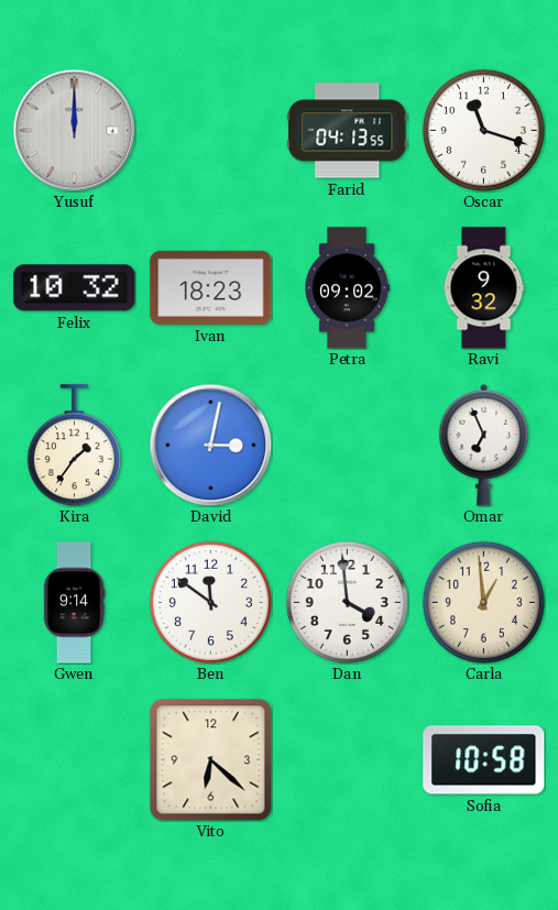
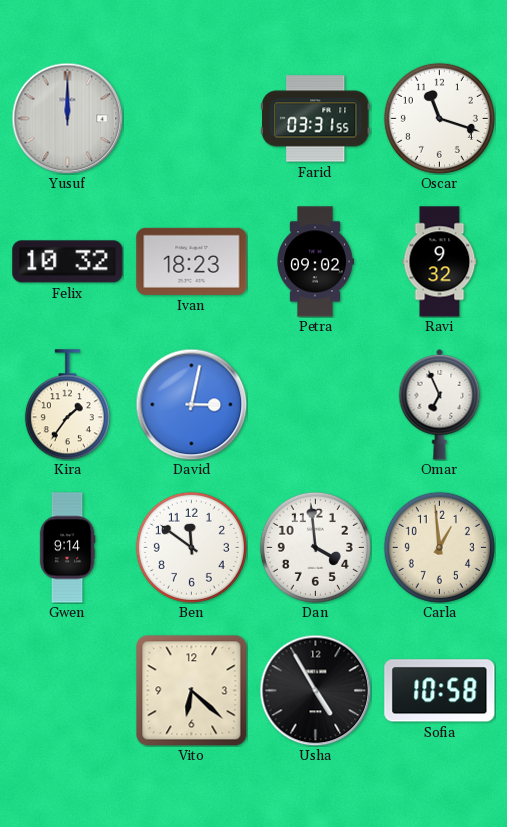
Farid: 04:13 -> 03:31
Usha: none -> 4:55
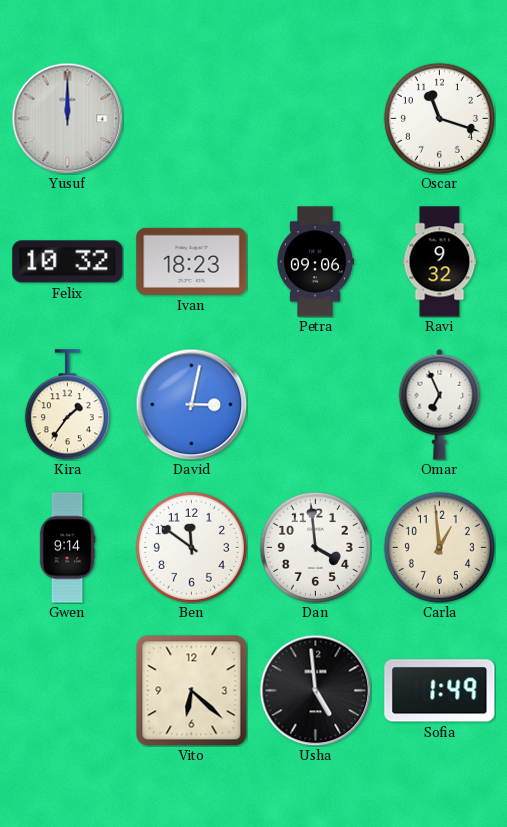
Farid: 03:31 -> none
Petra: 09:02 -> 09:06
Usha: 4:55 -> 4:59
Sofia: 10:58 -> 1:49
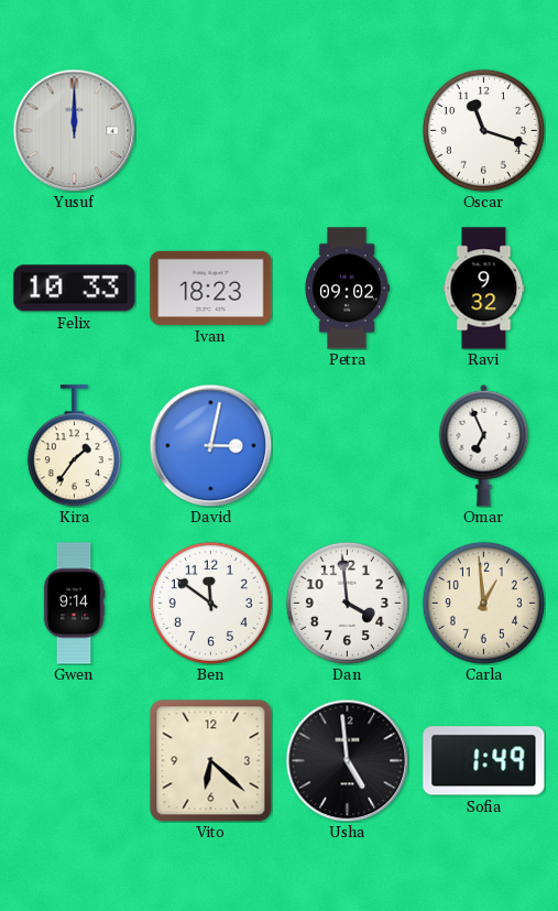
Felix: 10:32 -> 10:33
Petra: 09:06 -> 09:02
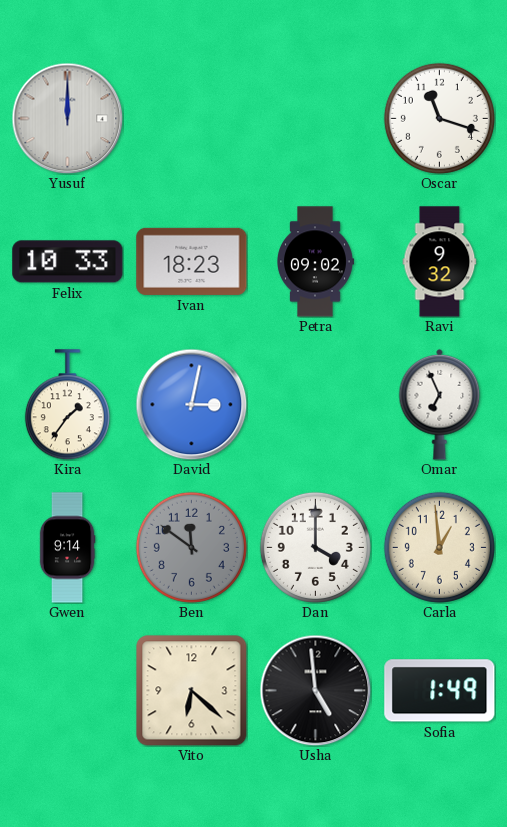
Ben dial: white -> grey
Dan: 3:59 -> 4:00
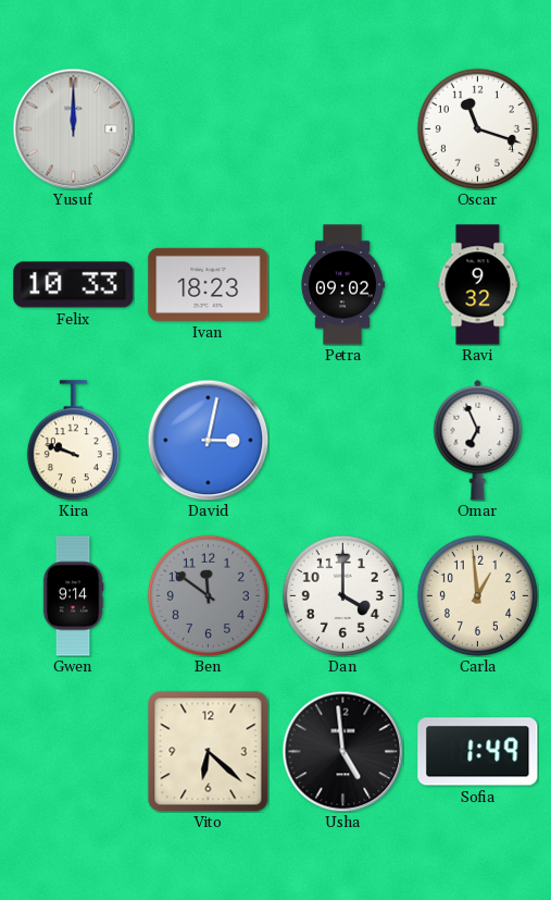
Kira: 1:36 -> 9:48
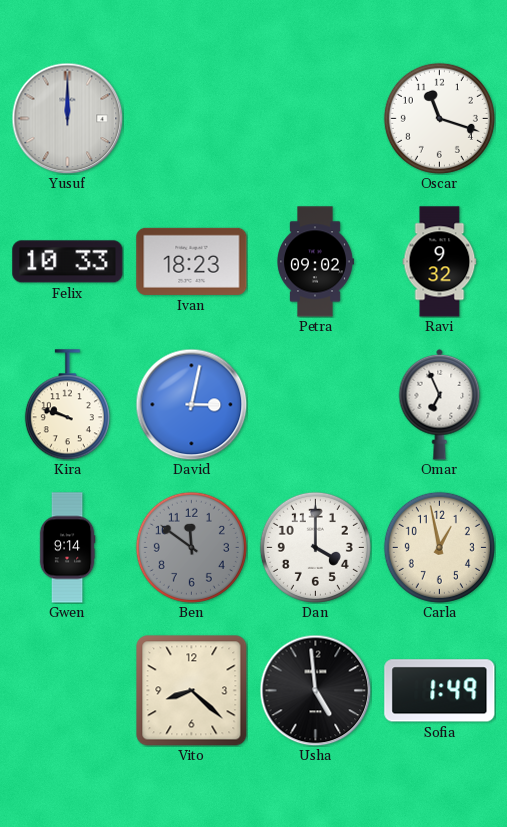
Carla: 12:59 -> 12:58
Vito: 6:22 -> 8:22
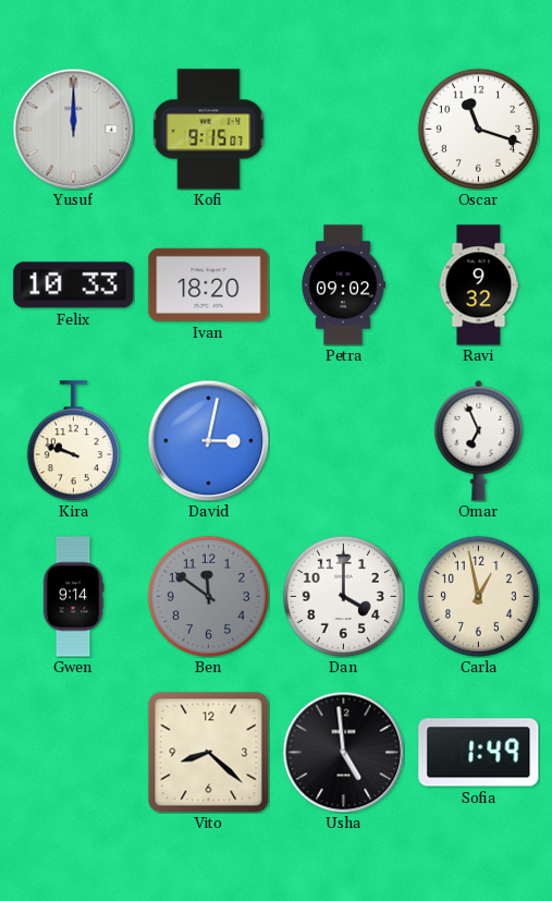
Kofi: none -> 9:15
Ivan: 18:23 -> 18:20
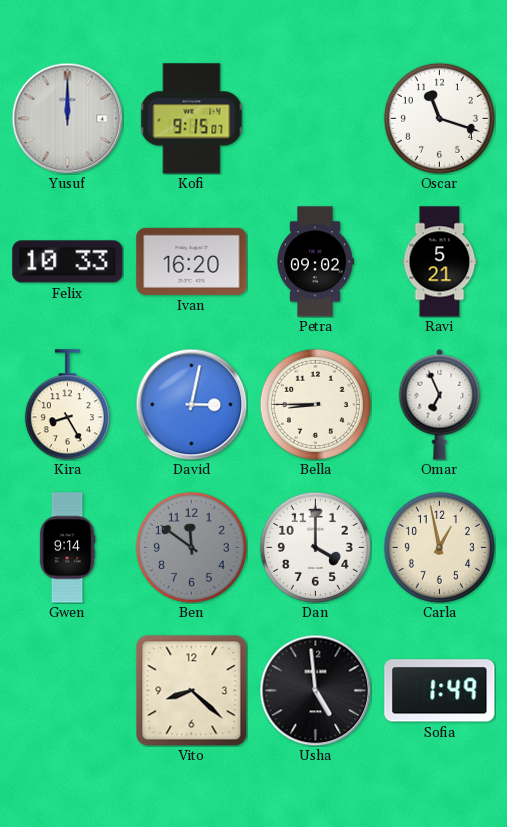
Ivan: 18:20 -> 16:20
Ravi: 9:32 -> 5:21
Kira: 9:48 -> 8:25
Bella: none -> 8:45
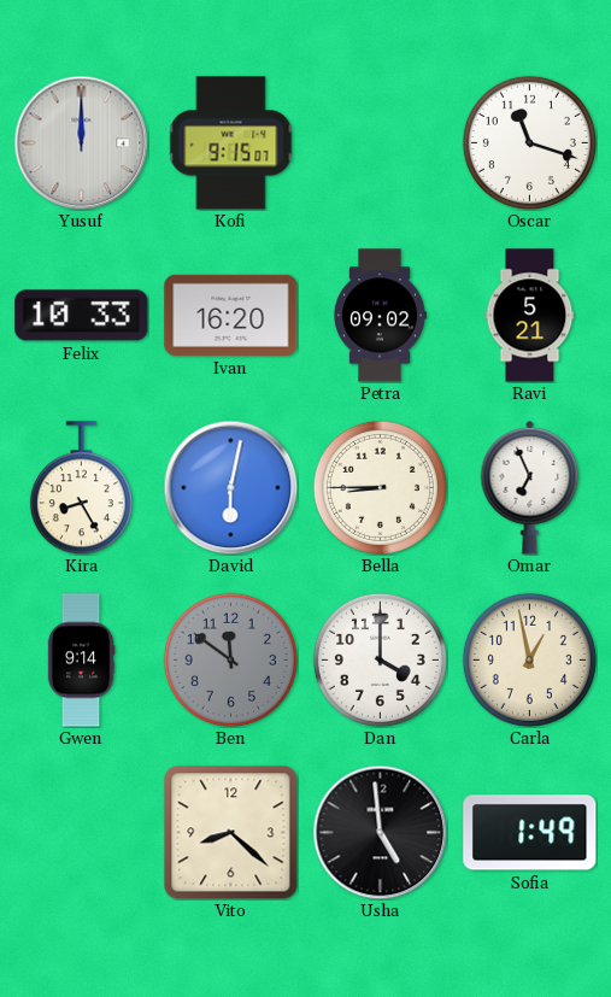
David: 3:02 -> 6:02
